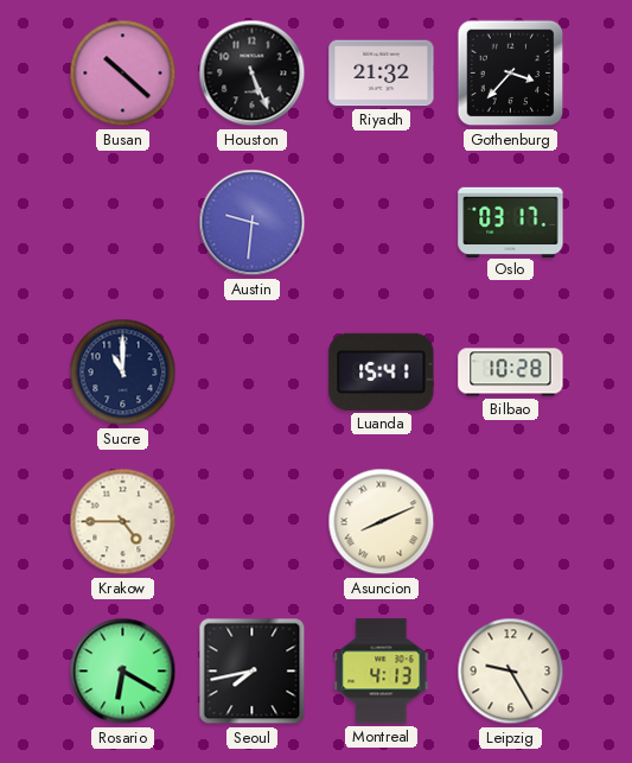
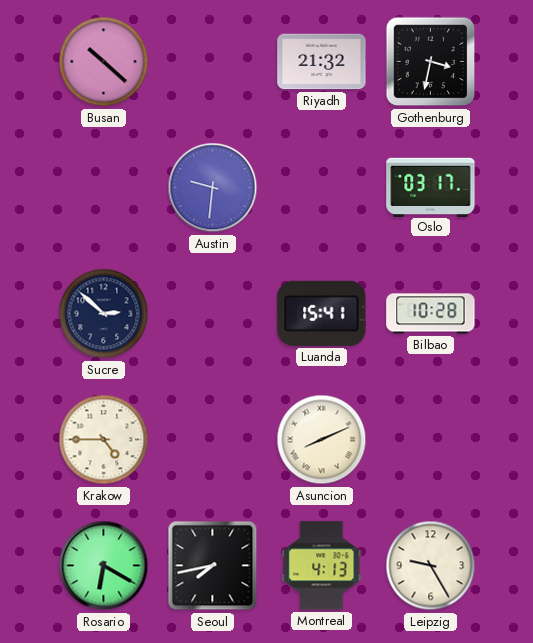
Houston: 5:26 -> none
Gothenburg: 3:37 -> 3:32
Sucre: 11:00 -> 2:52
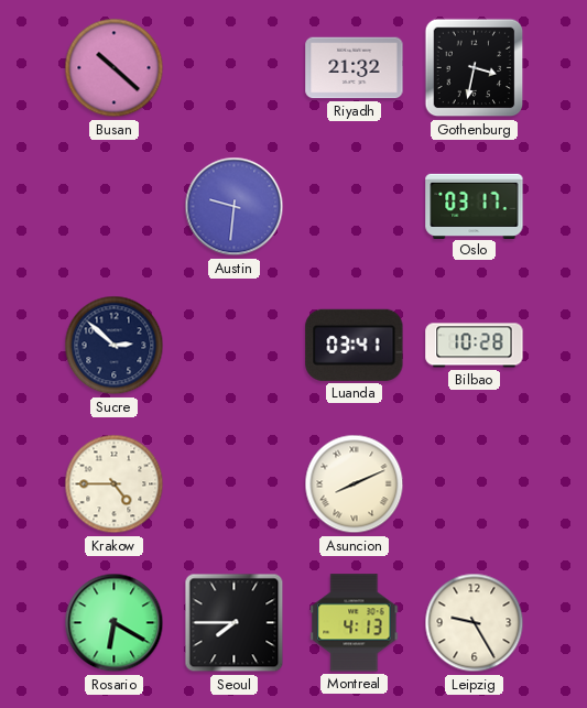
Luanda: 15:41 -> 03:41
Seoul: 7:43 -> 7:45
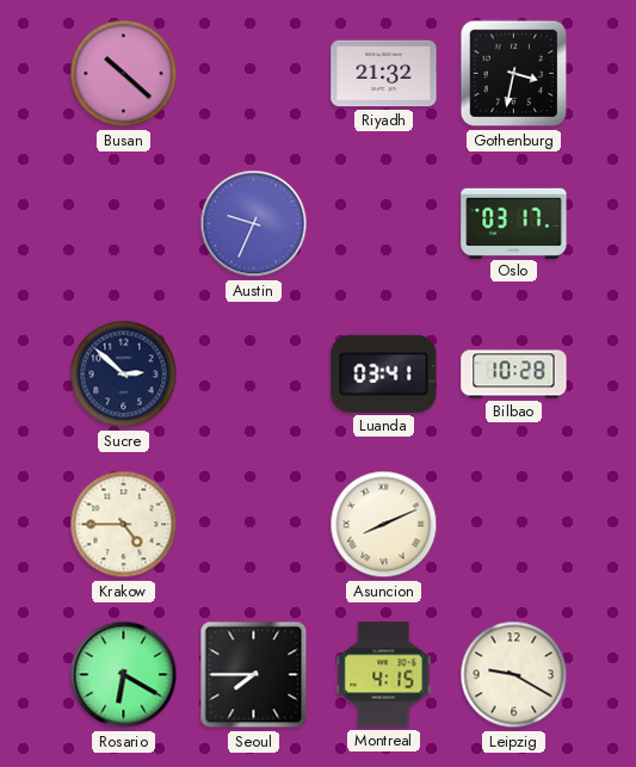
Austin: 9:31 -> 9:34
Montreal: 4:13 -> 4:15
Leipzig: 9:25 -> 9:20
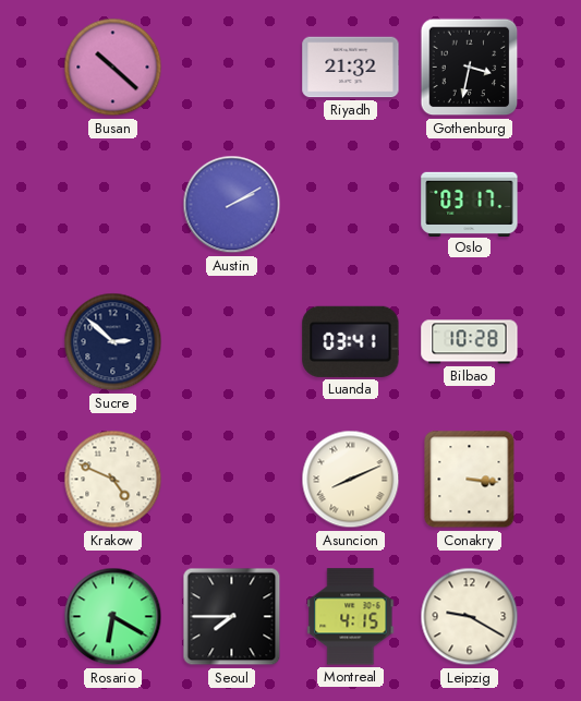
Austin: 9:34 -> 2:10
Krakow: 4:45 -> 4:49
Conakry: none -> 3:16
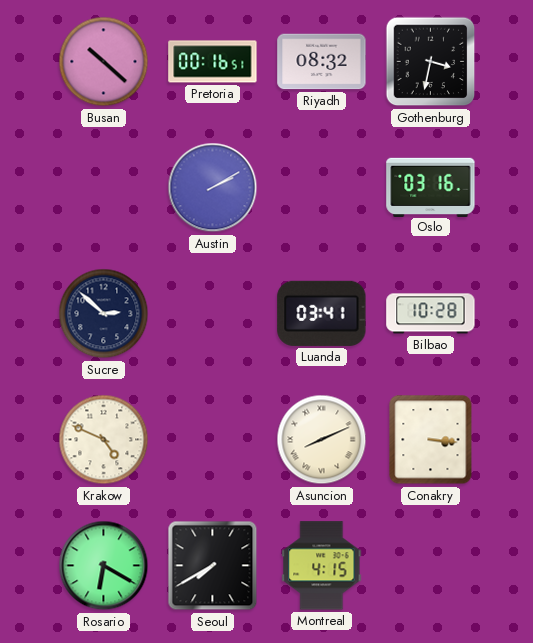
Pretoria: none -> 00:16
Riyadh: 21:32 -> 08:32
Oslo: 03:17 -> 03:16
Seoul: 7:45 -> 7:40
Leipzig: 9:20 -> none
